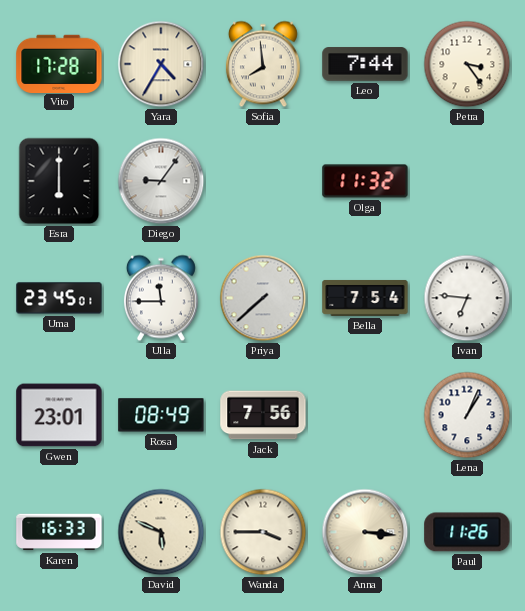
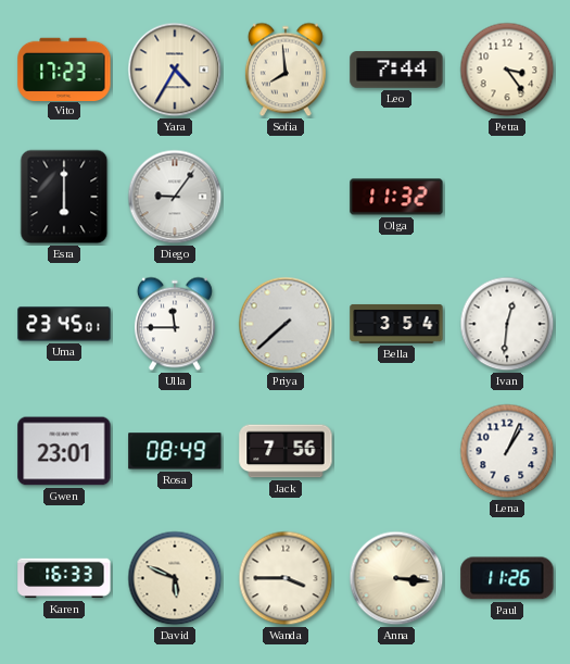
Vito: 17:28 -> 17:23
Bella: 7:54 -> 3:54
Ivan: 6:46 -> 12:31
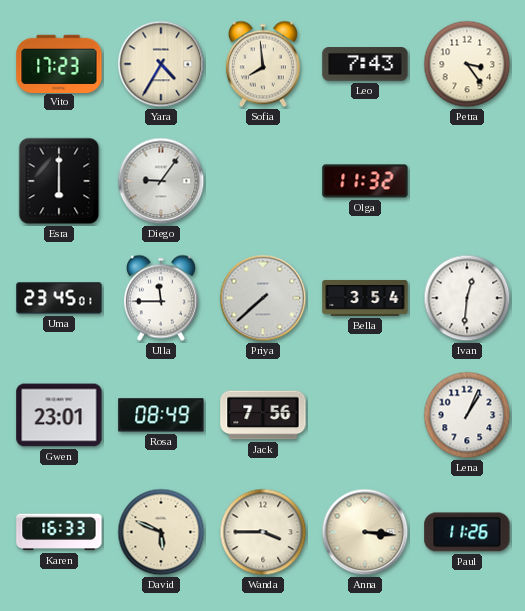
Leo: 7:44 -> 7:43
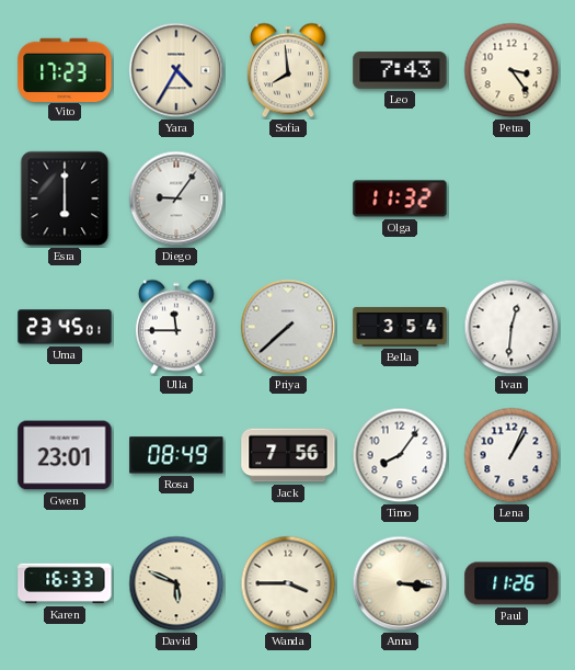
Timo: none -> 8:06
